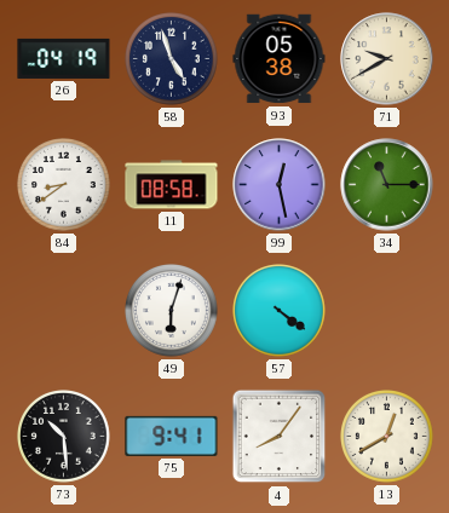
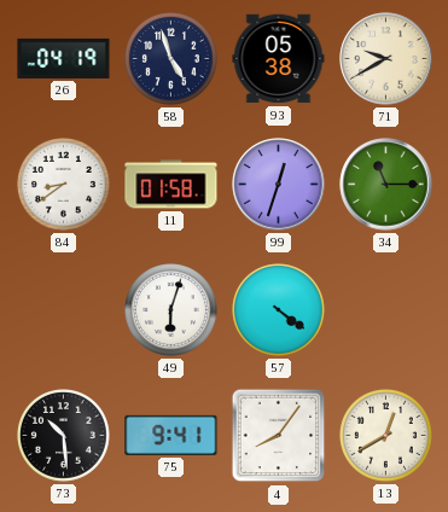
11: 08:58 -> 01:58
99: 12:28 -> 12:33
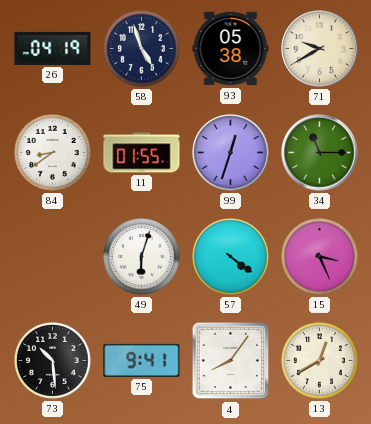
11: 01:58 -> 01:55
15: none -> 3:26
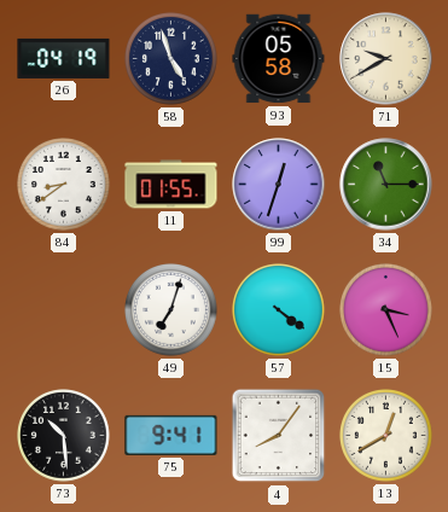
93: 05:38 -> 05:58
49: 6:03 -> 7:03
